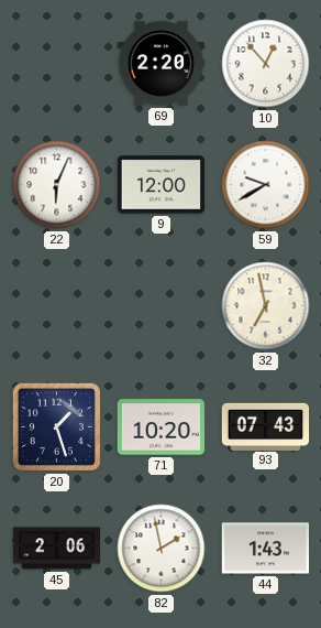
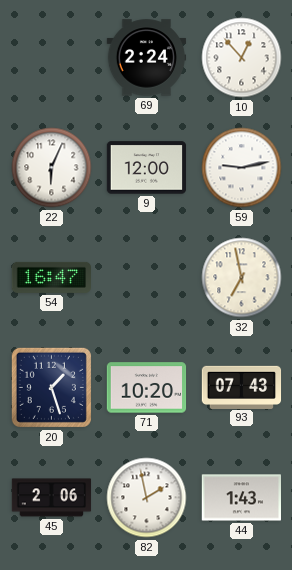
69: 2:20 -> 2:24
59: 9:40 -> 9:13
54: none -> 16:47
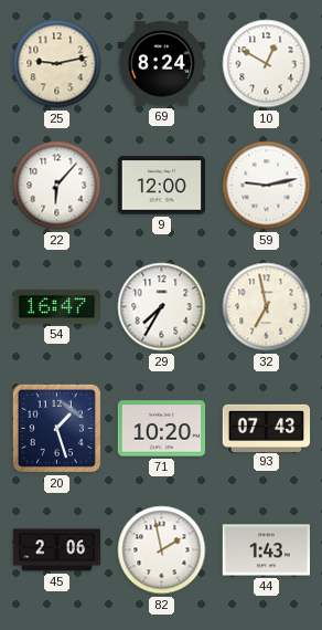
25: none -> 9:13
69: 2:24 -> 8:24
10: 12:53 -> 12:50
22: 6:04 -> 6:07
29: none -> 7:35
